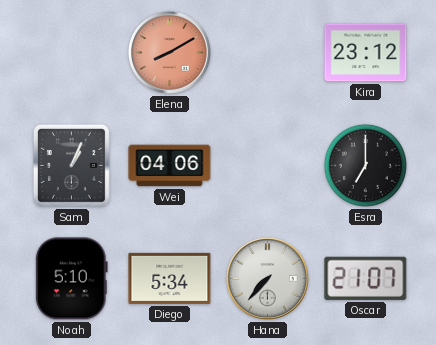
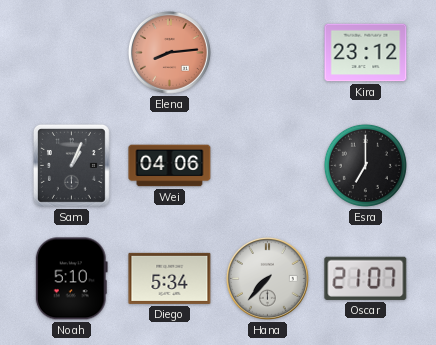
Elena: 8:10 -> 8:14
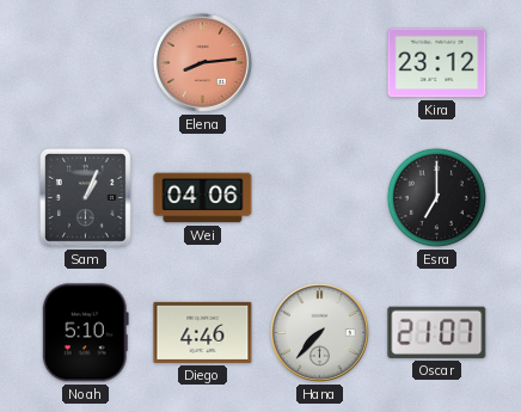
Diego: 5:34 -> 4:46
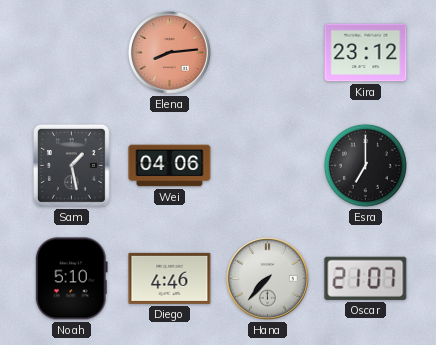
Sam: 1:04 -> 1:28
